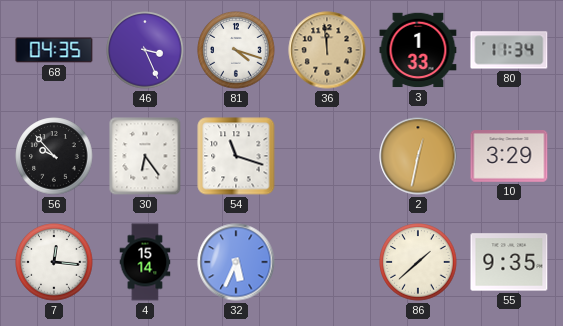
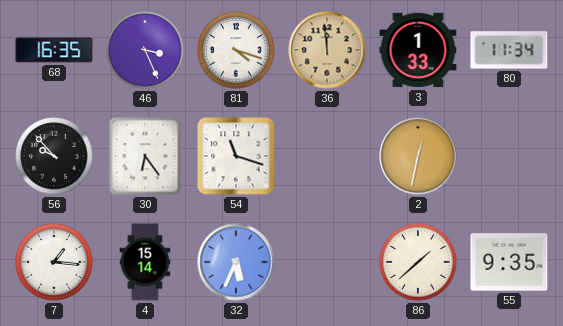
68: 04:35 -> 16:35
10: 3:29 -> none
7: 12:16 -> 1:16
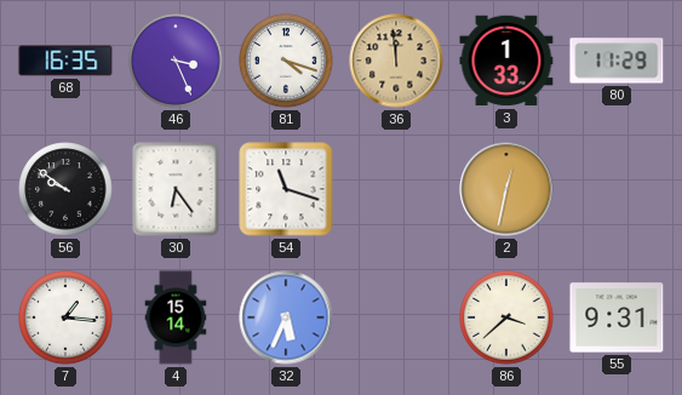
80: 11:34 -> 11:29
56: 9:53 -> 9:51
86: 1:38 -> 3:38
55: 9:35 -> 9:31
